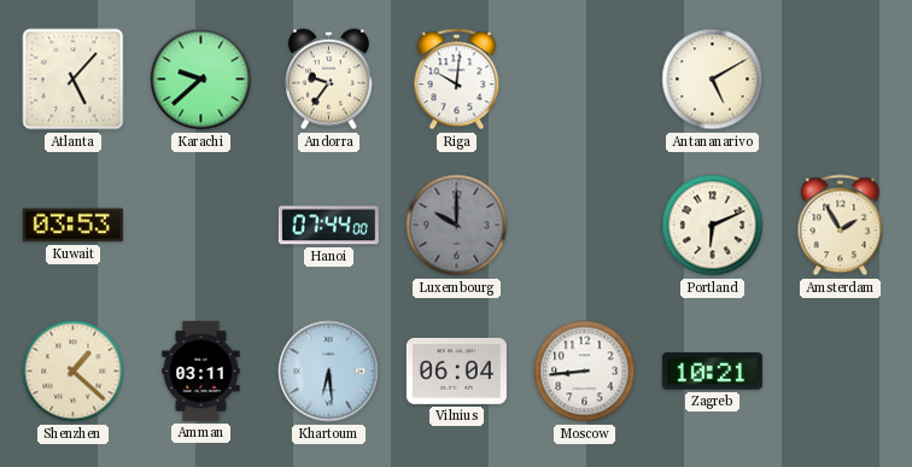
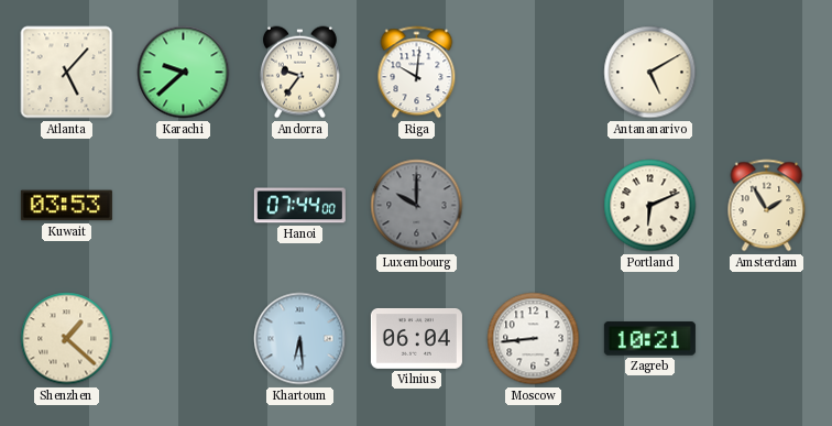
Amman: 03:11 -> none
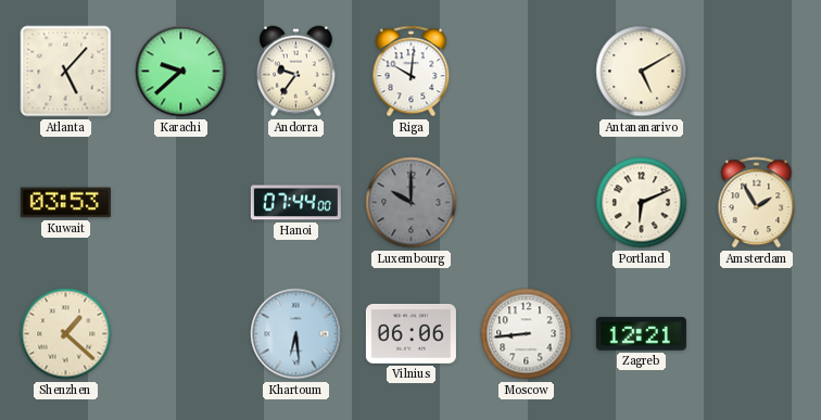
Vilnius: 06:04 -> 06:06
Zagreb: 10:21 -> 12:21
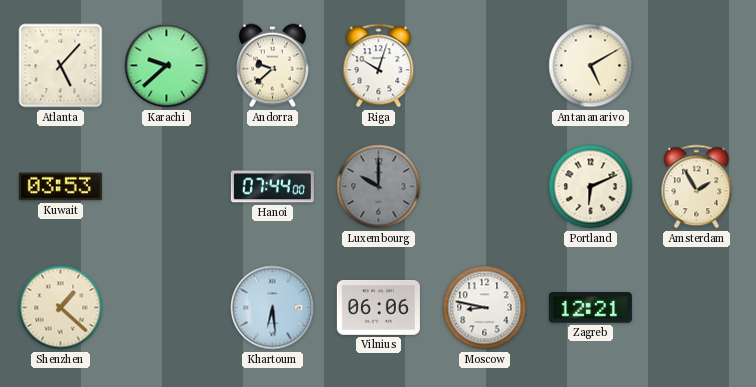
Andorra: 9:36 -> 9:38
Riga: 10:01 -> 10:03
Moscow: 8:44 -> 8:47
